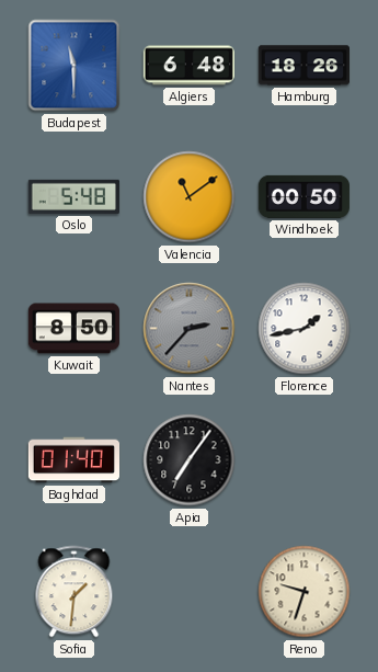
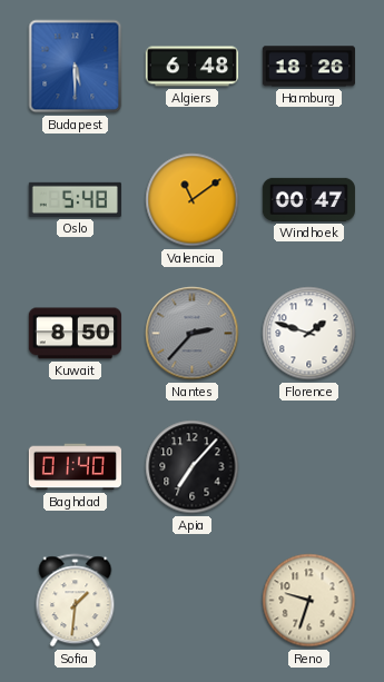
Budapest: 11:30 -> 5:30
Windhoek: 00:50 -> 00:47
Florence: 1:43 -> 1:48
Apia: 7:06 -> 7:07
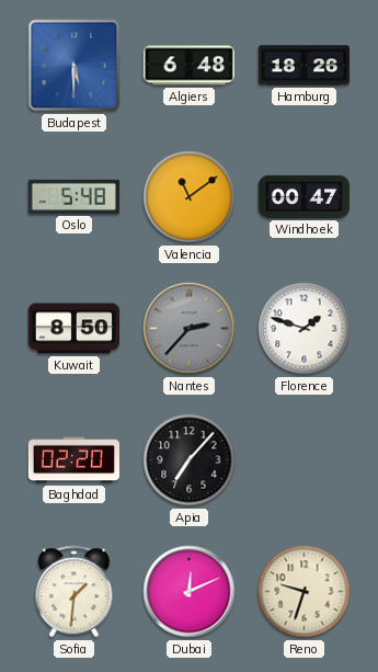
Baghdad: 01:40 -> 02:20
Dubai: none -> 12:11
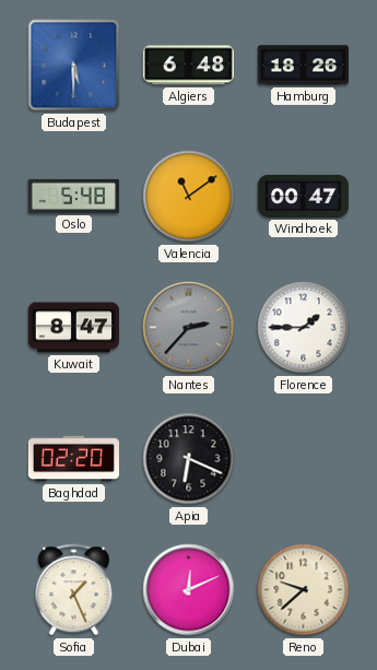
Kuwait: 8:50 -> 8:47
Florence: 1:48 -> 1:45
Apia: 7:07 -> 6:19
Sofia: 1:31 -> 1:26
Reno: 9:33 -> 9:38
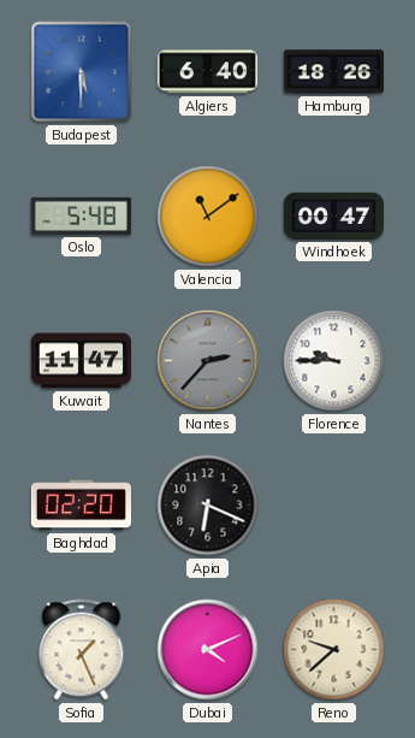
Algiers: 6:48 -> 6:40
Kuwait: 8:47 -> 11:47
Florence: 1:45 -> 9:45
Dubai: 12:11 -> 4:11
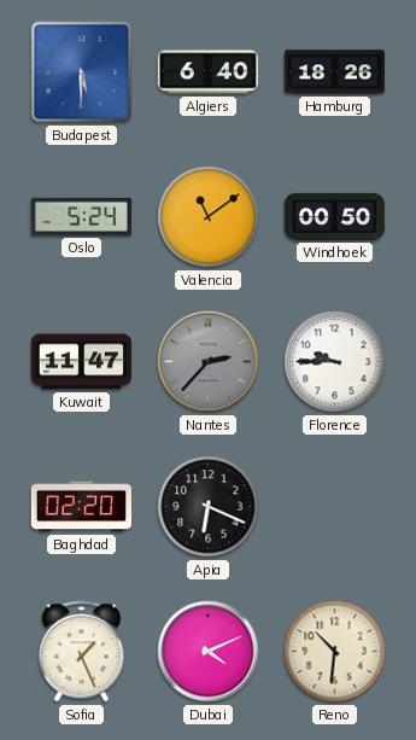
Oslo: 5:48 -> 5:24
Windhoek: 00:47 -> 00:50
Reno: 9:38 -> 10:31
